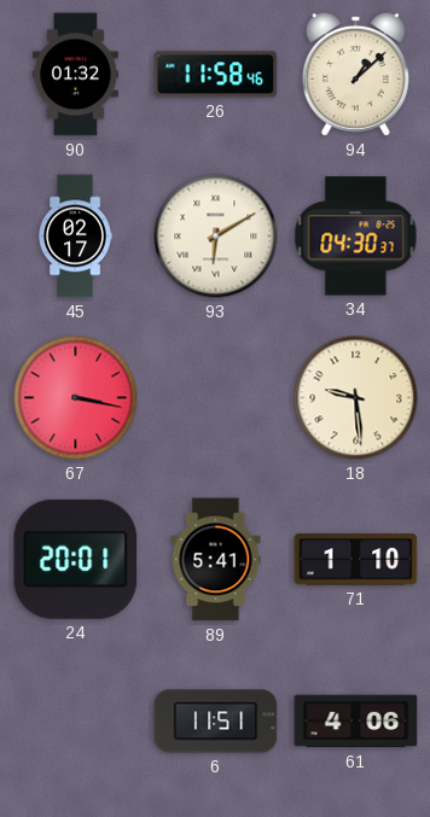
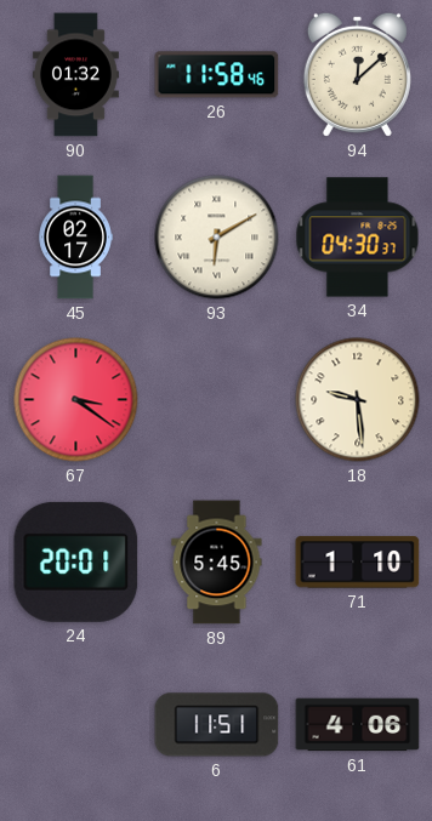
94: 1:08 -> 12:08
67: 3:17 -> 3:21
89: 5:41 -> 5:45
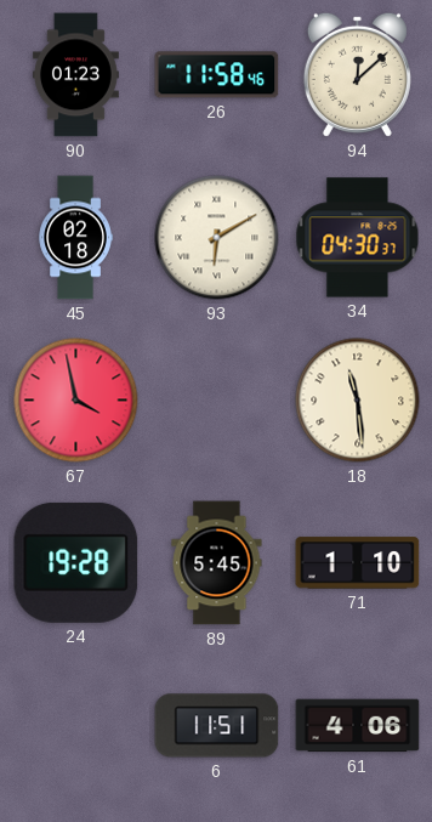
90: 01:32 -> 01:23
45: 02:17 -> 02:18
67: 3:21 -> 3:58
18: 9:29 -> 11:29
24: 20:01 -> 19:28
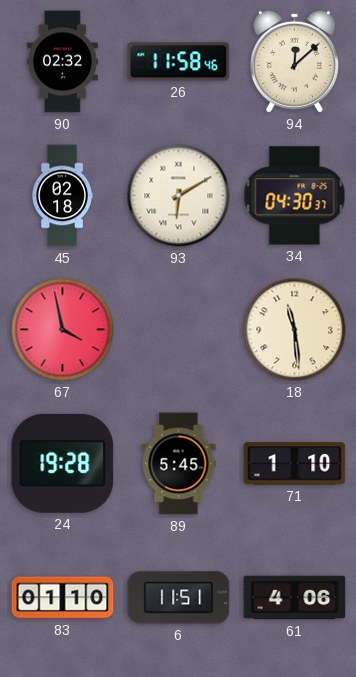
90: 01:23 -> 02:32
83: none -> 01:10
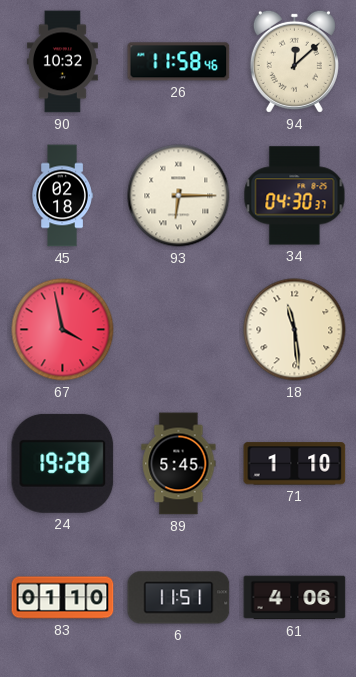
90: 02:32 -> 10:32
93: 6:10 -> 6:15
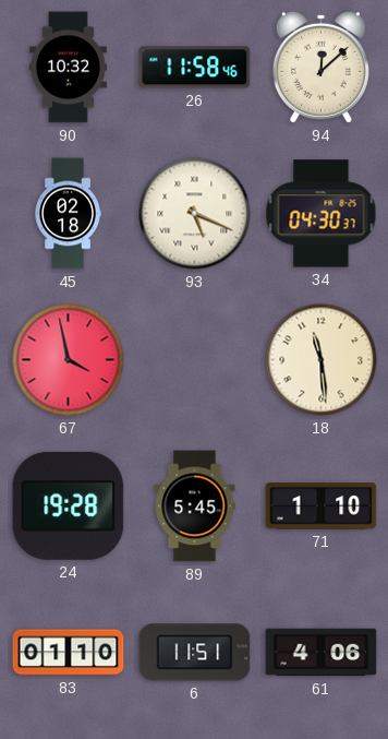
93: 6:15 -> 5:19
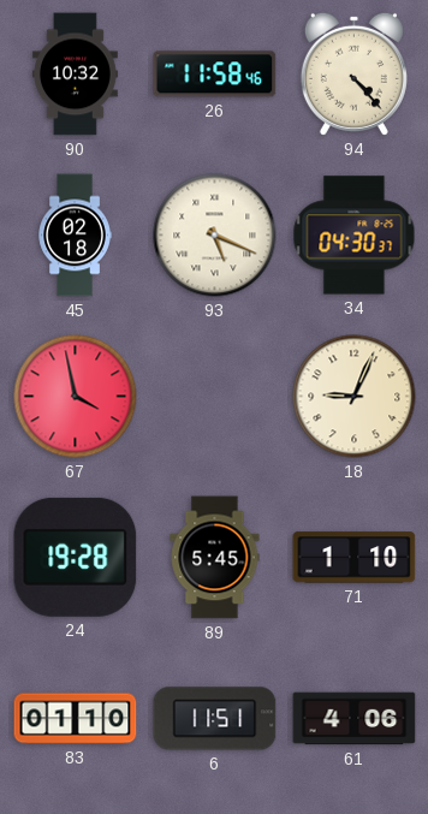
94: 12:08 -> 4:23
18: 11:29 -> 9:04
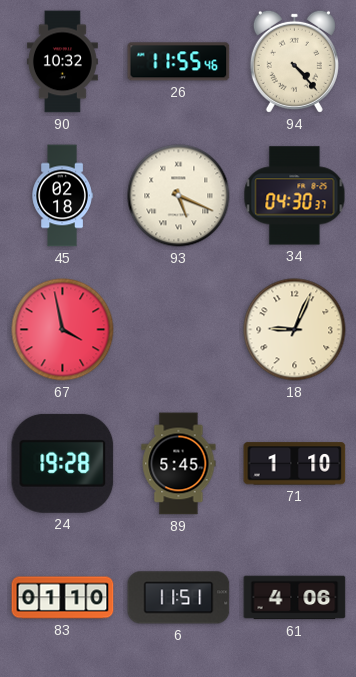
26: 11:58 -> 11:55
